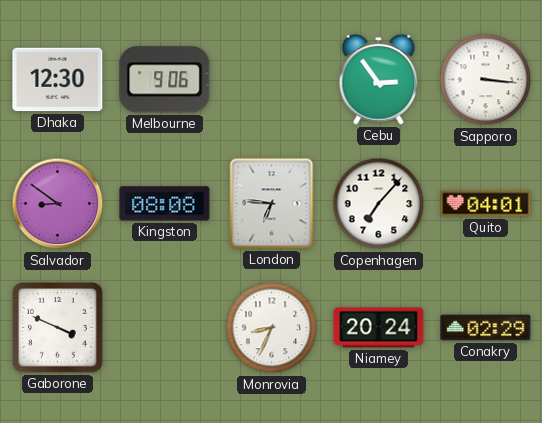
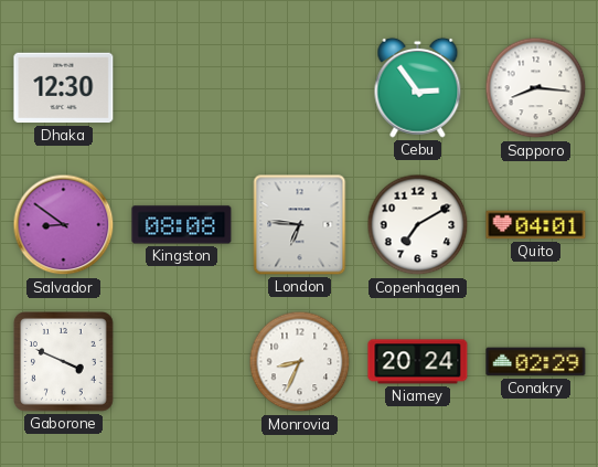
Melbourne: 9:06 -> none
Sapporo: 3:16 -> 8:16
Copenhagen: 7:07 -> 7:10
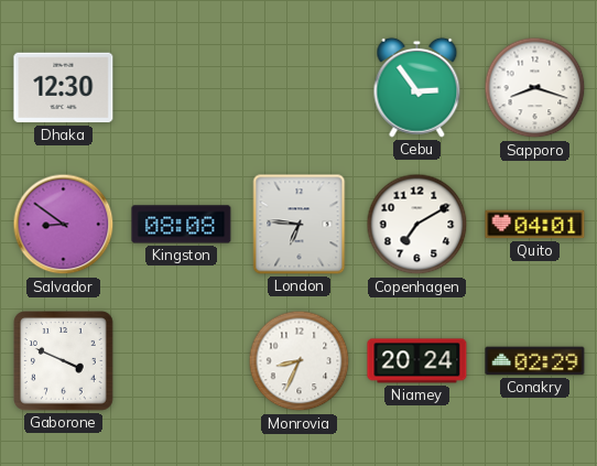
Sapporo: 8:16 -> 8:18
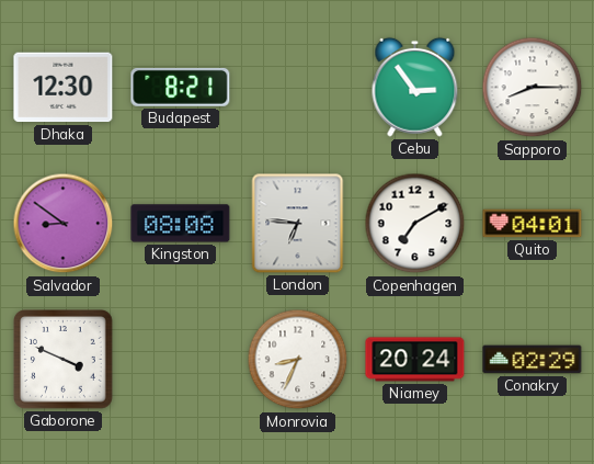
Budapest: none -> 8:21
Sapporo: 8:18 -> 8:15
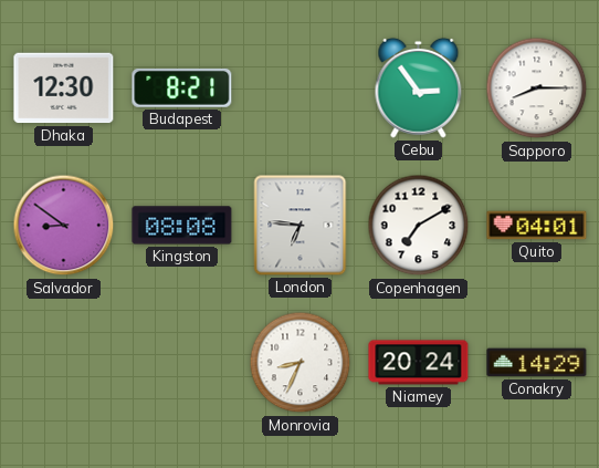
Gaborone: 3:49 -> none
Conakry: 02:29 -> 14:29
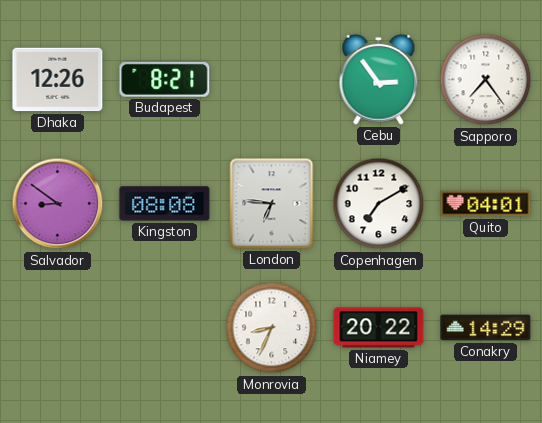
Dhaka: 12:30 -> 12:26
Sapporo: 8:15 -> 7:24
Niamey: 20:24 -> 20:22
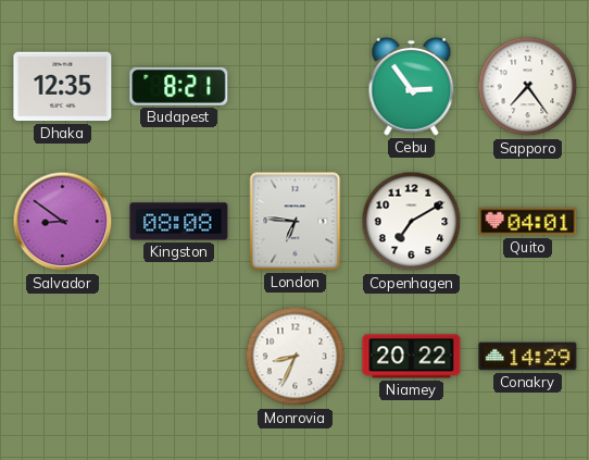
Dhaka: 12:26 -> 12:35
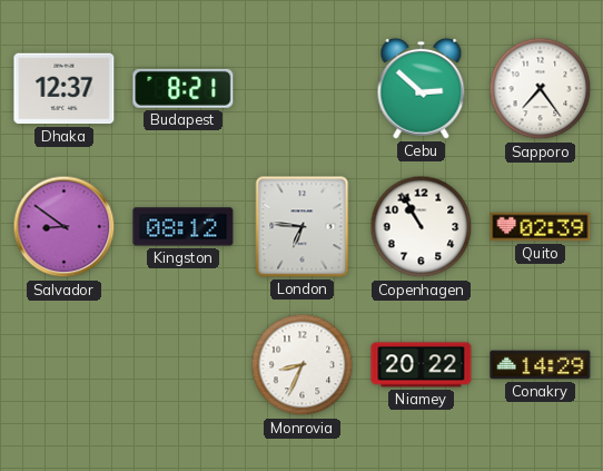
Dhaka: 12:35 -> 12:37
Cebu: 2:54 -> 2:52
Kingston: 08:08 -> 08:12
Copenhagen: 7:10 -> 10:55
Quito: 04:01 -> 02:39
